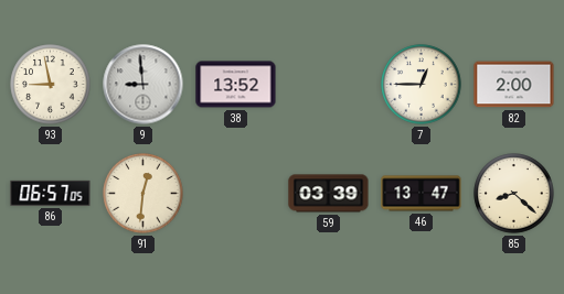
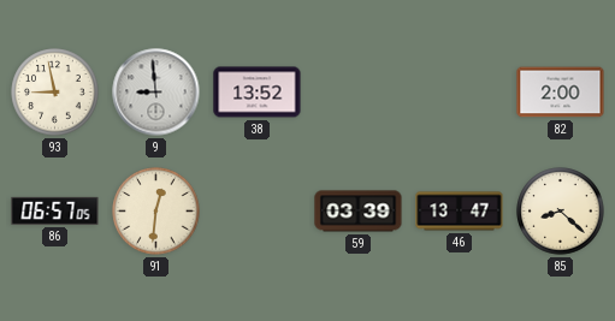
7: 12:45 -> none
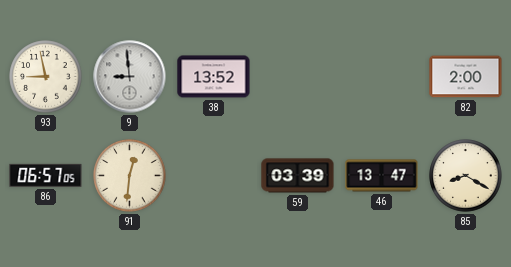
85: 8:22 -> 8:20
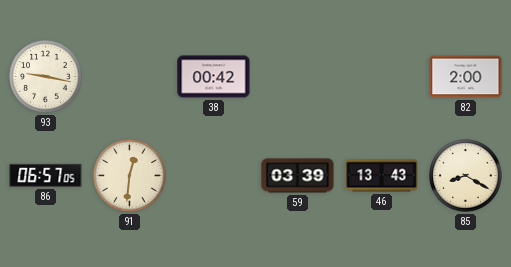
93: 8:58 -> 9:17
9: 8:59 -> none
38: 13:52 -> 00:42
46: 13:47 -> 13:43
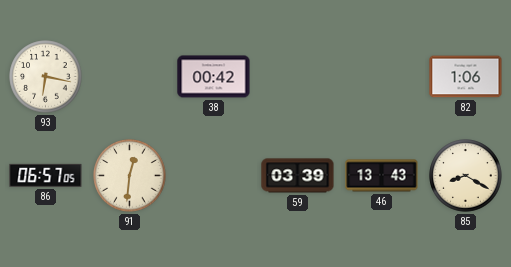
93: 9:17 -> 6:17
82: 2:00 -> 1:06
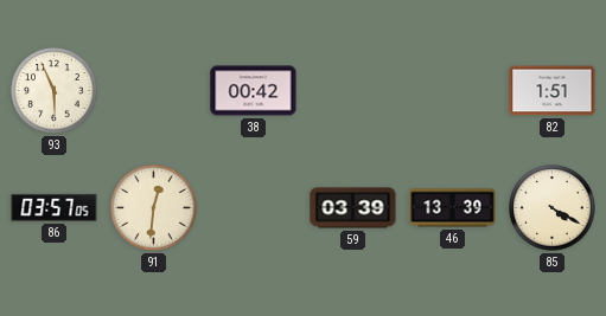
93: 6:17 -> 5:56
82: 1:06 -> 1:51
86: 06:57 -> 03:57
46: 13:43 -> 13:39
85: 8:20 -> 4:20
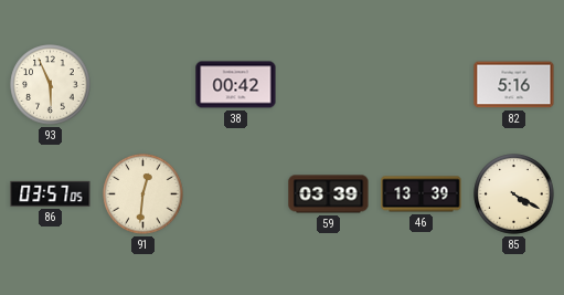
82: 1:51 -> 5:16
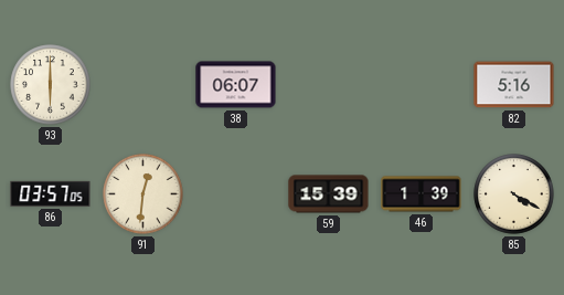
93: 5:56 -> 6:00
38: 00:42 -> 06:07
59: 03:39 -> 15:39
46: 13:39 -> 1:39
